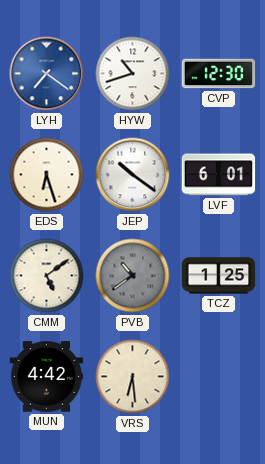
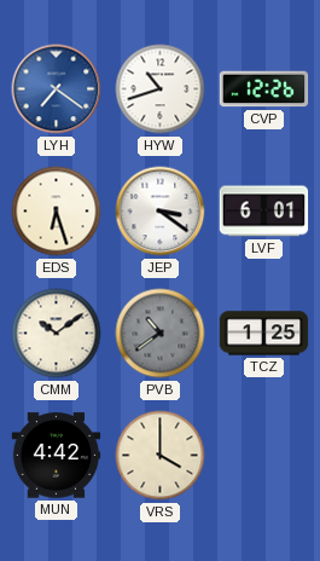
CVP: 12:30 -> 12:26
JEP: 10:21 -> 3:21
CMM: 5:09 -> 10:09
VRS: 6:29 -> 4:00
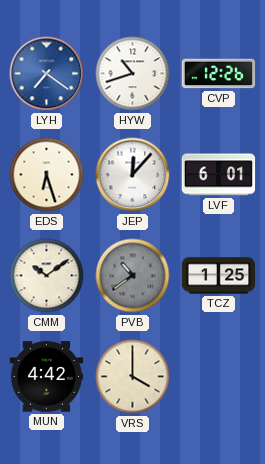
JEP: 3:21 -> 12:07
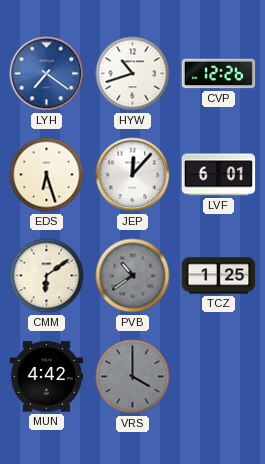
CMM: 10:09 -> 6:09
VRS dial: cream -> grey
